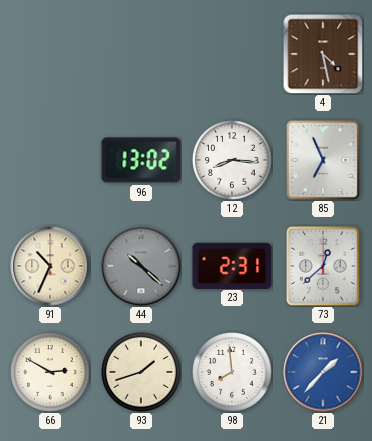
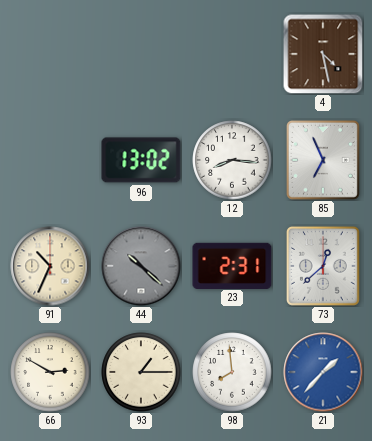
93: 1:42 -> 1:15
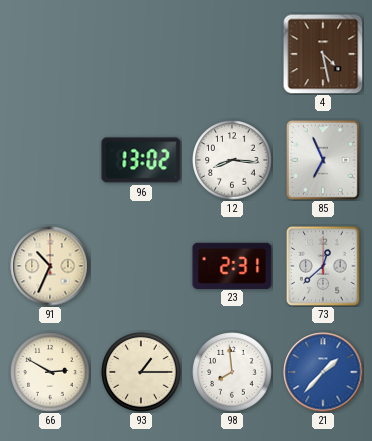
44: 10:22 -> none
